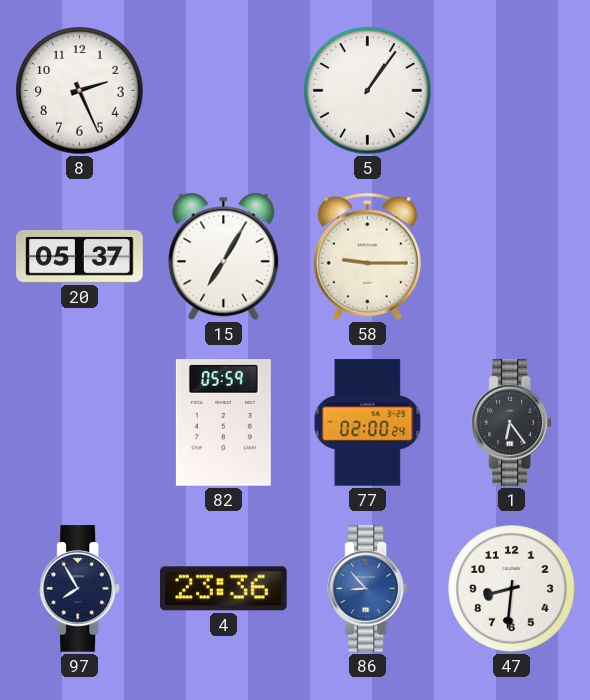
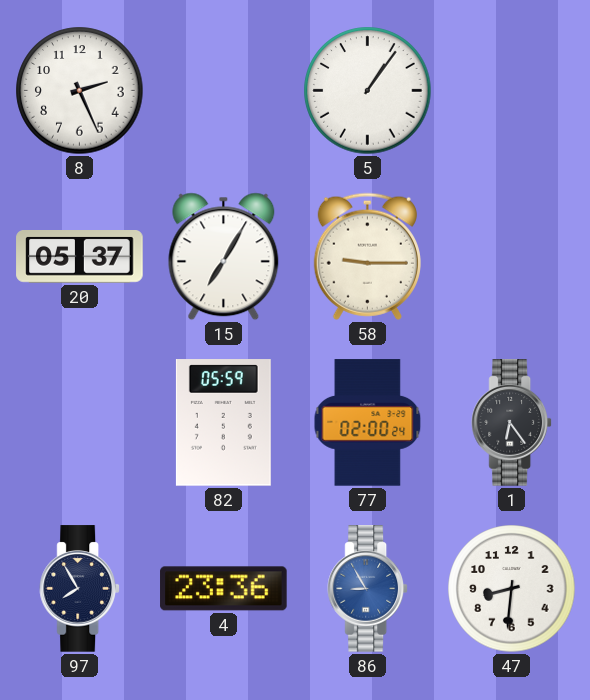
86: 8:53 -> 8:55
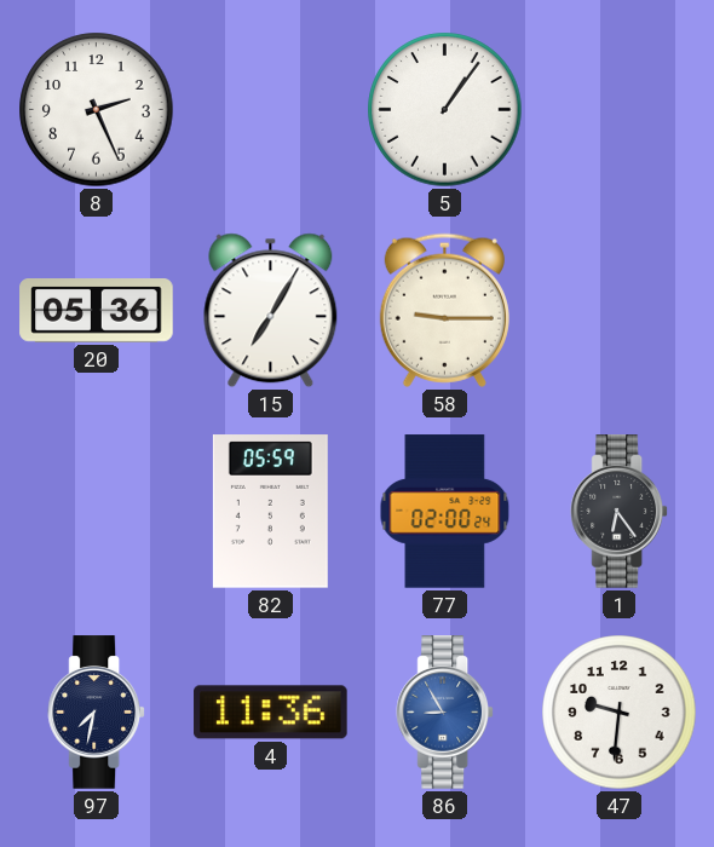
20: 05:37 -> 05:36
97: 7:55 -> 7:32
4: 23:36 -> 11:36
47: 8:31 -> 9:31
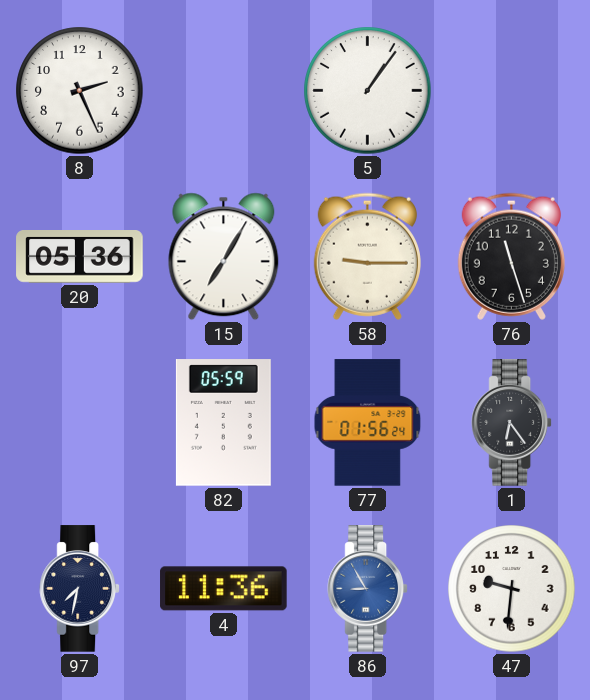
76: none -> 11:27
77: 02:00 -> 01:56
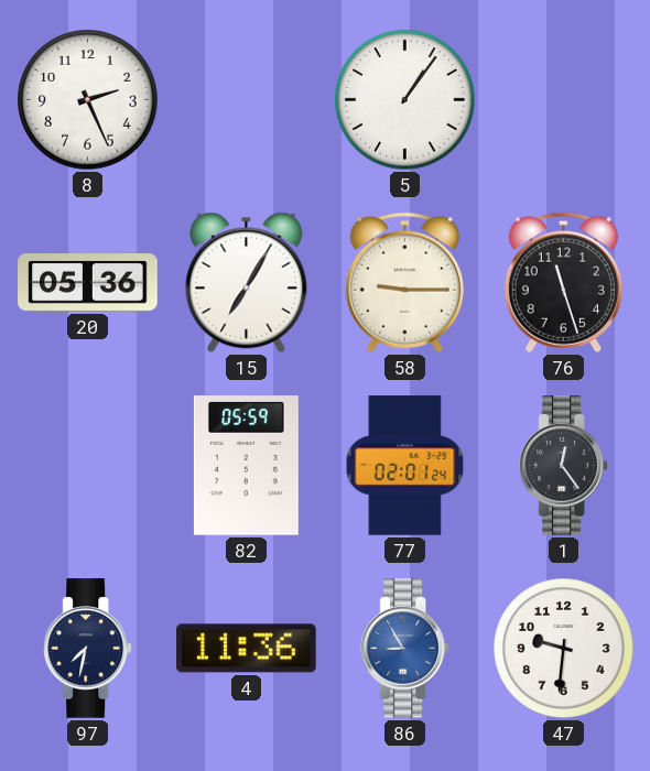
77: 01:56 -> 02:01
1: 6:24 -> 12:24
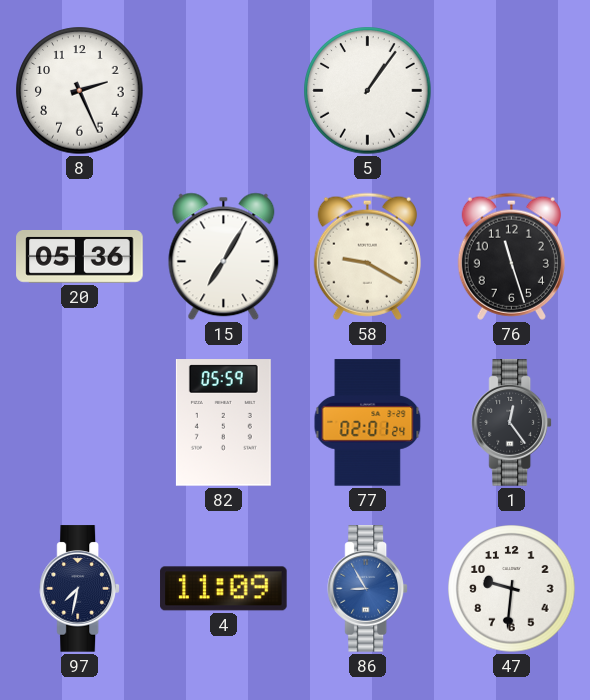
58: 9:15 -> 9:20
4: 11:36 -> 11:09
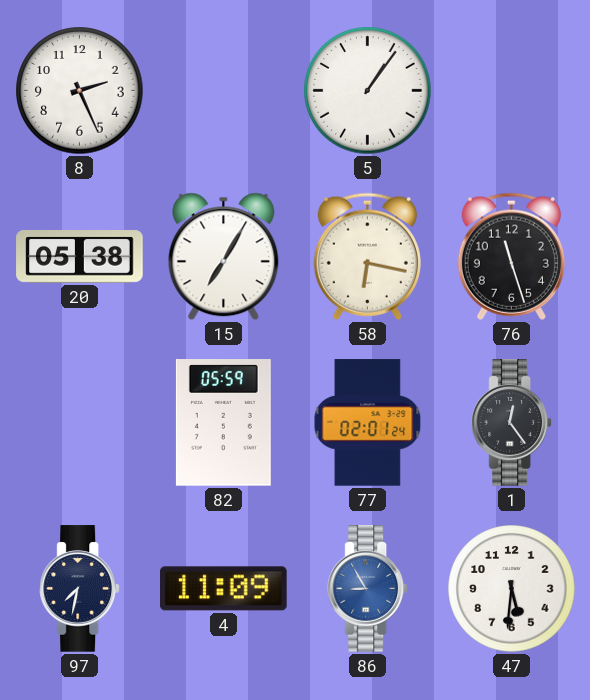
20: 05:36 -> 05:38
58: 9:20 -> 6:17
47: 9:31 -> 5:31
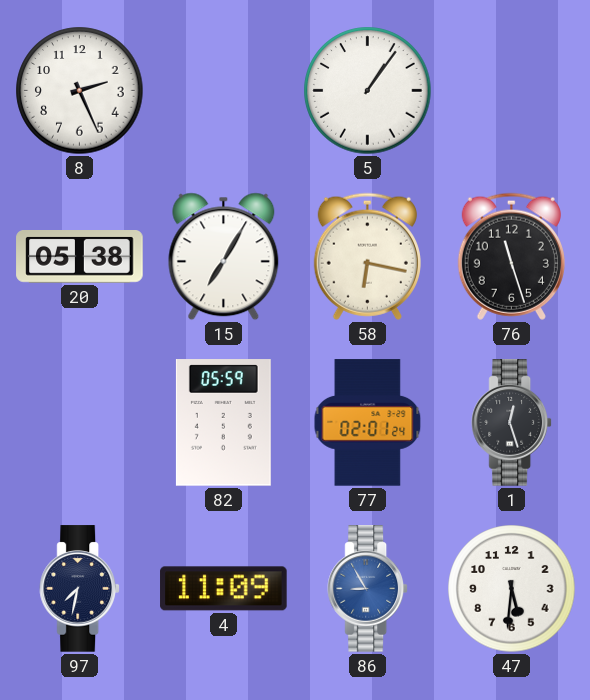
1: 12:24 -> 12:27
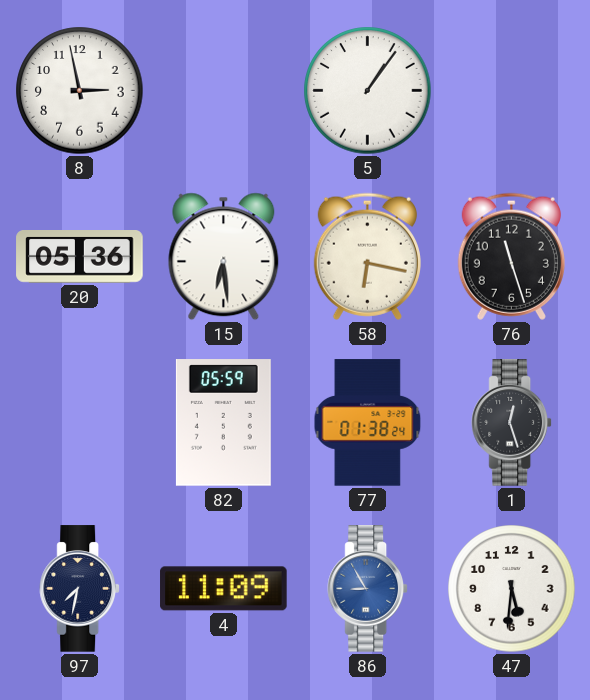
8: 2:26 -> 2:58
20: 05:38 -> 05:36
15: 7:05 -> 6:29
77: 02:01 -> 01:38
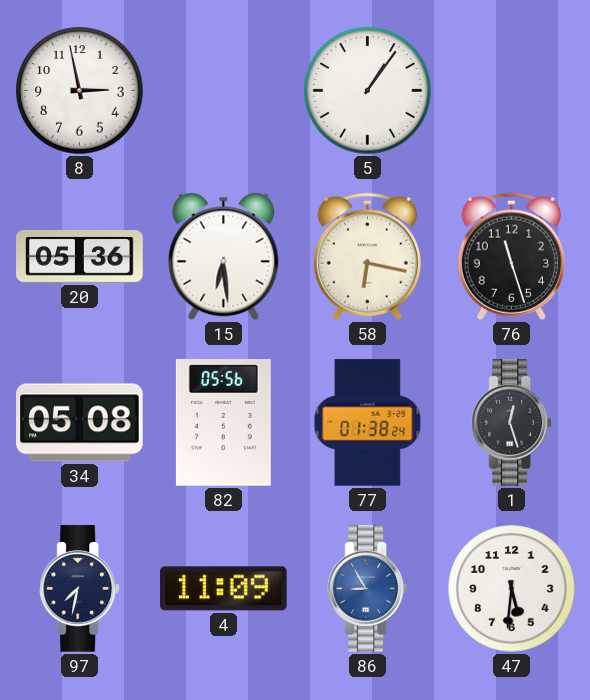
34: none -> 05:08
82: 05:59 -> 05:56
